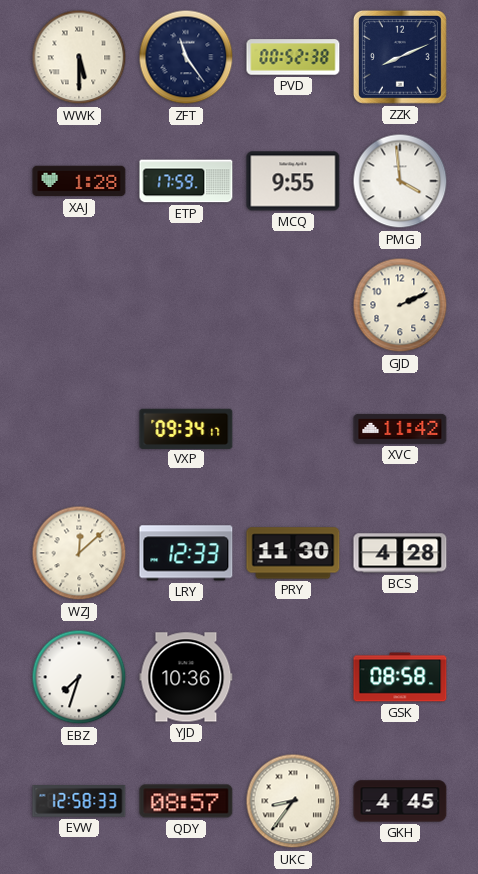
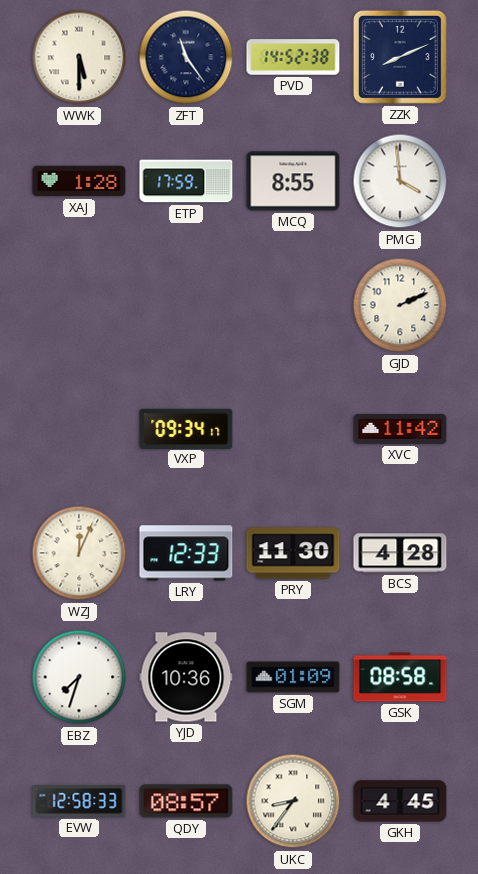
PVD: 00:52 -> 14:52
MCQ: 9:55 -> 8:55
WZJ: 12:08 -> 12:04
SGM: none -> 01:09
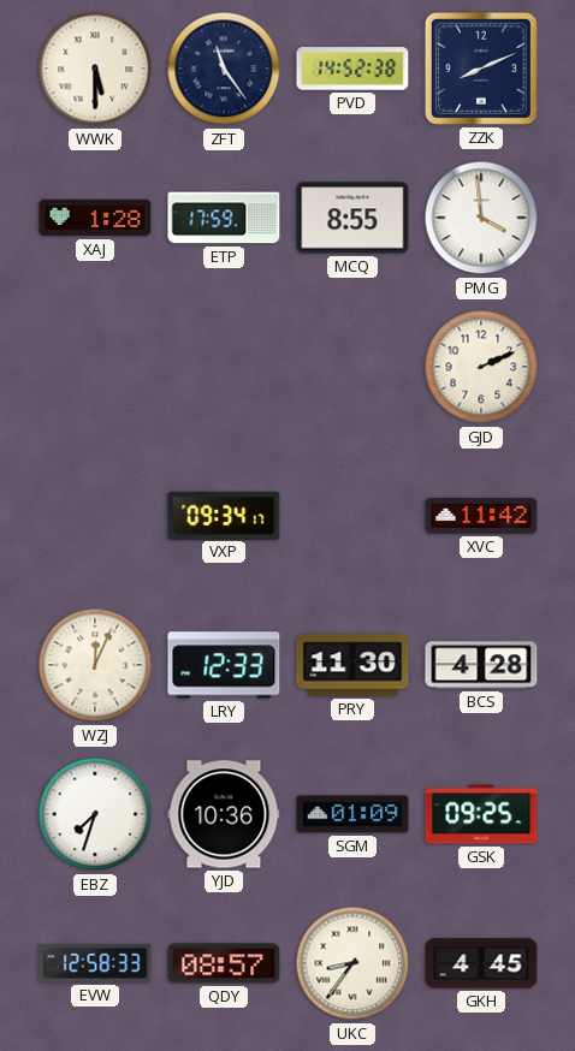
GSK: 08:58 -> 09:25
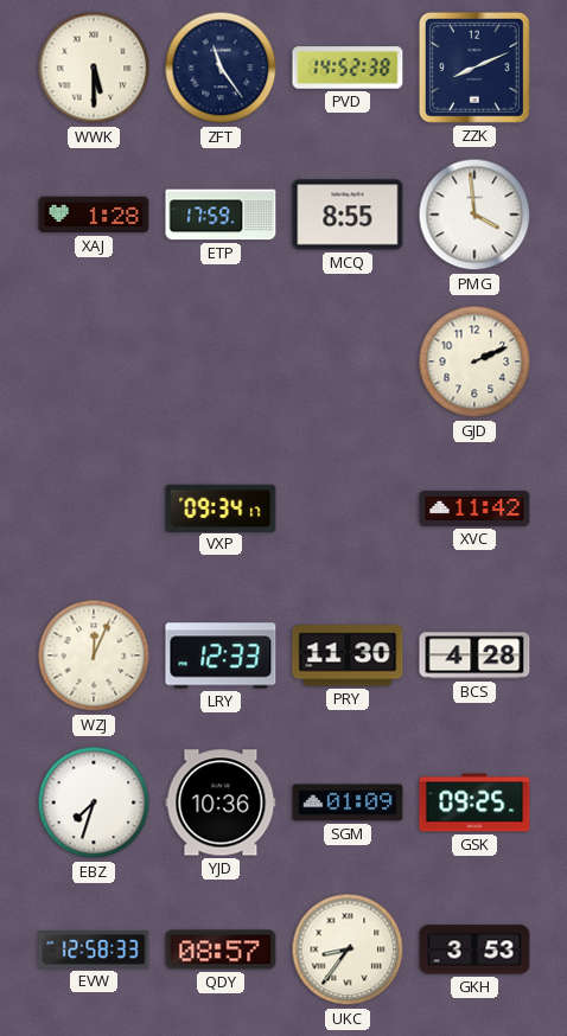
GKH: 4:45 -> 3:53
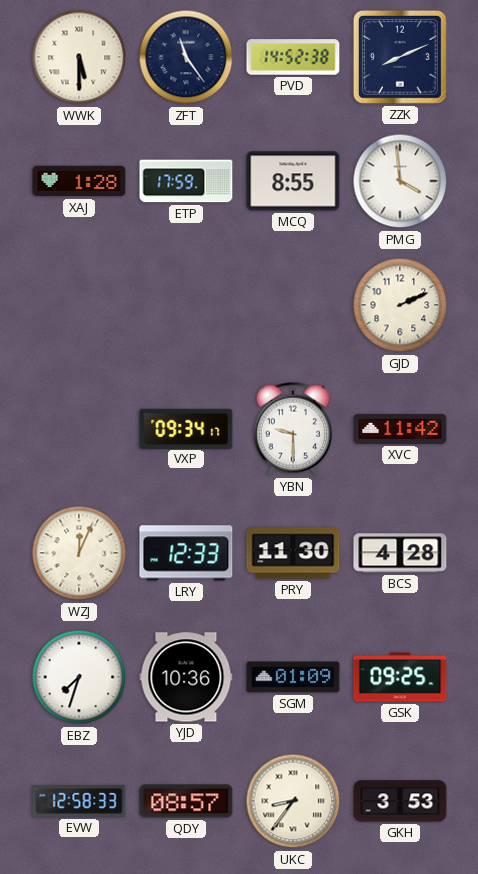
YBN: none -> 9:30
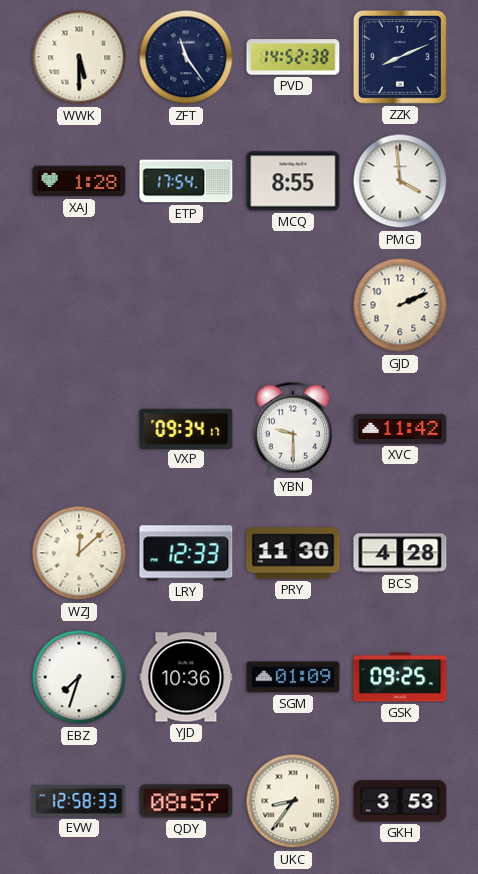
ETP: 17:59 -> 17:54
WZJ: 12:04 -> 12:08
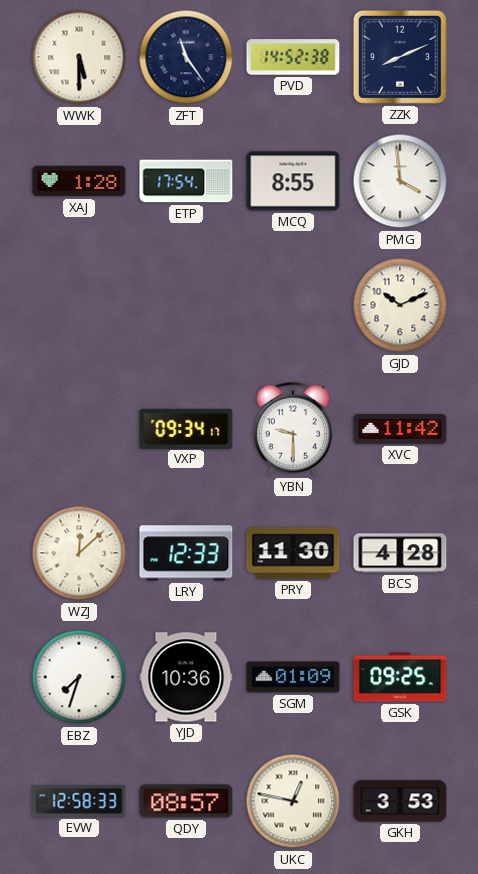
GJD: 2:11 -> 10:11
UKC: 8:36 -> 12:47
